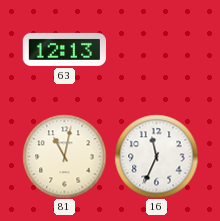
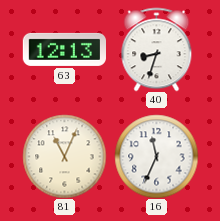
40: none -> 8:33
81: 11:02 -> 11:04
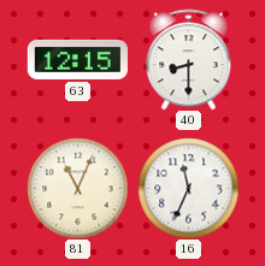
63: 12:13 -> 12:15
40: 8:33 -> 8:30
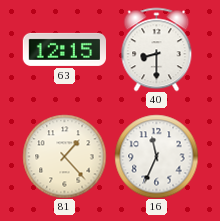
81: 11:04 -> 1:23
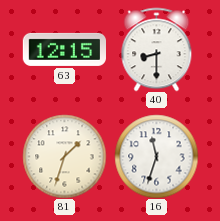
81: 1:23 -> 1:33
16: 11:34 -> 11:33
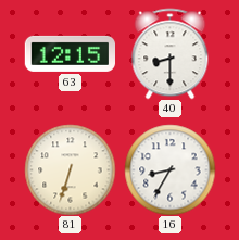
81: 1:33 -> 6:33
16: 11:33 -> 8:35
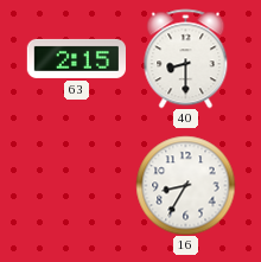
63: 12:15 -> 2:15
81: 6:33 -> none
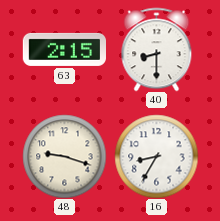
48: none -> 9:18
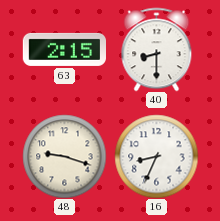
16: 8:35 -> 8:34
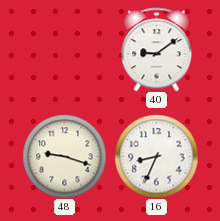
63: 2:15 -> none
40: 8:30 -> 9:09
